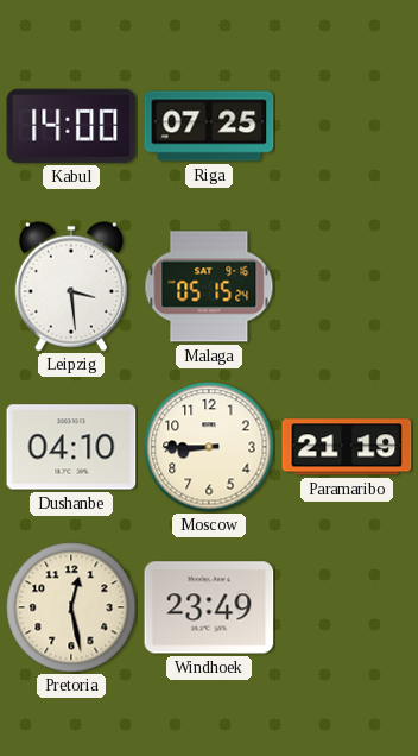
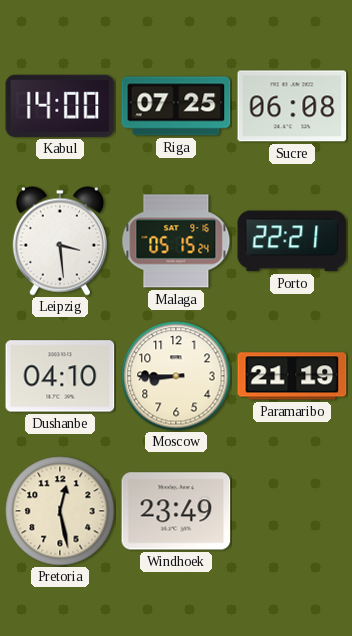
Sucre: none -> 06:08
Porto: none -> 22:21
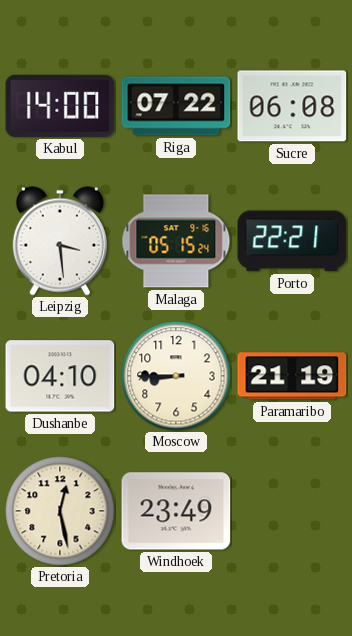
Riga: 07:25 -> 07:22
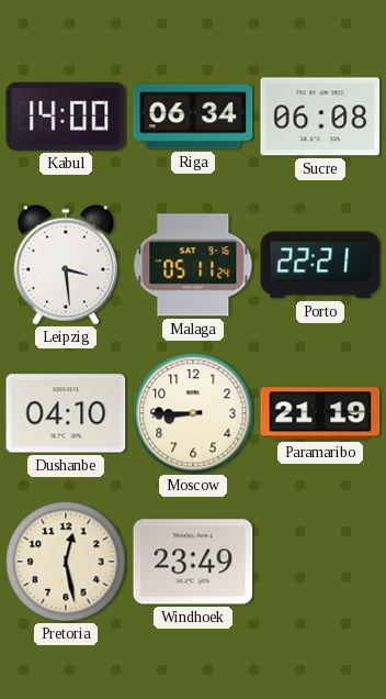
Riga: 07:22 -> 06:34
Malaga: 05:15 -> 05:11
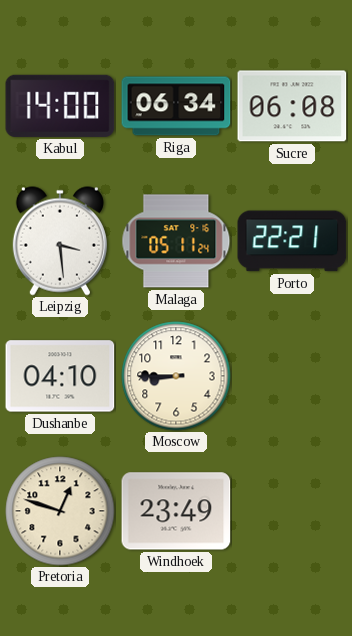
Paramaribo: 21:19 -> none
Pretoria: 12:28 -> 12:48
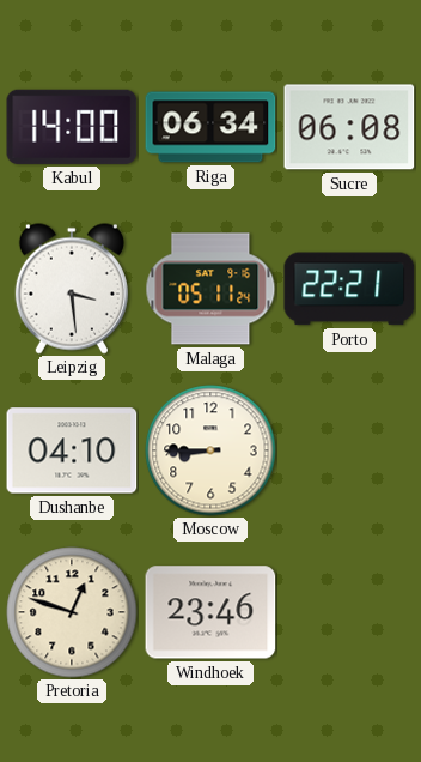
Windhoek: 23:49 -> 23:46
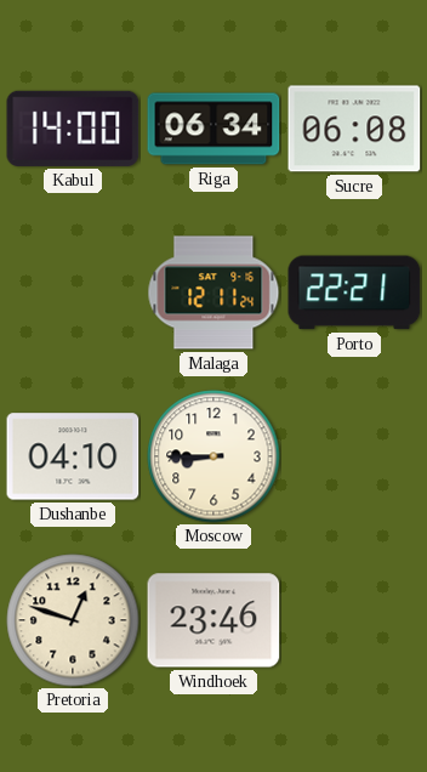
Leipzig: 3:29 -> none
Malaga: 05:11 -> 12:11
